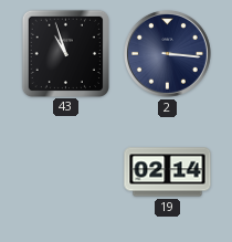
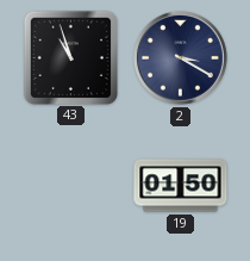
2: 3:16 -> 3:20
19: 02:14 -> 01:50
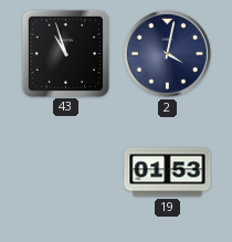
2: 3:20 -> 4:02
19: 01:50 -> 01:53
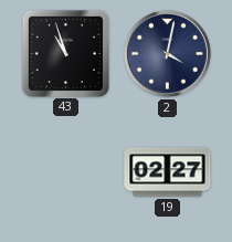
19: 01:53 -> 02:27
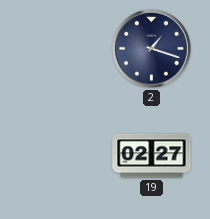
43: 10:57 -> none
2: 4:02 -> 1:18
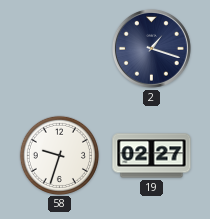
58: none -> 9:33
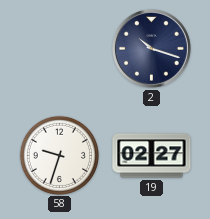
2: 1:18 -> 10:18
